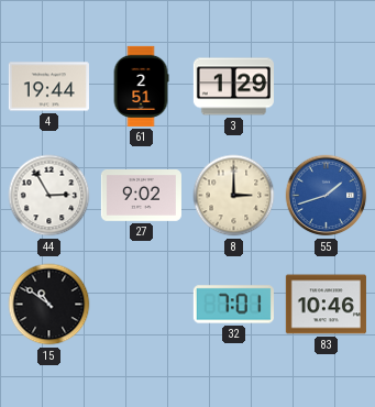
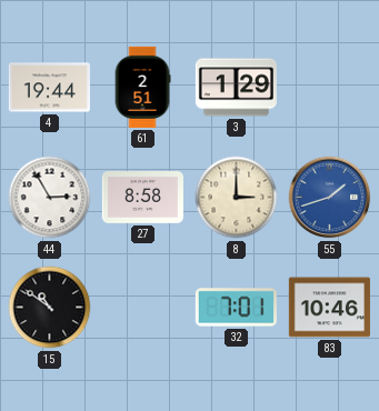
27: 9:02 -> 8:58
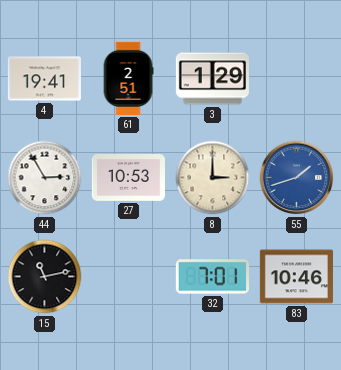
4: 19:44 -> 19:41
27: 8:58 -> 10:53
15: 10:51 -> 11:13
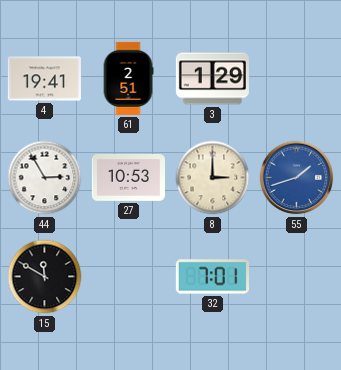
15: 11:13 -> 11:50
83: 10:46 -> none
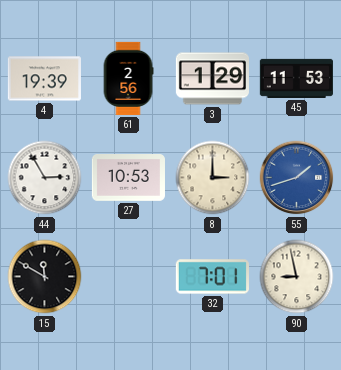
4: 19:41 -> 19:39
61: 2:51 -> 2:56
45: none -> 11:53
90: none -> 8:58
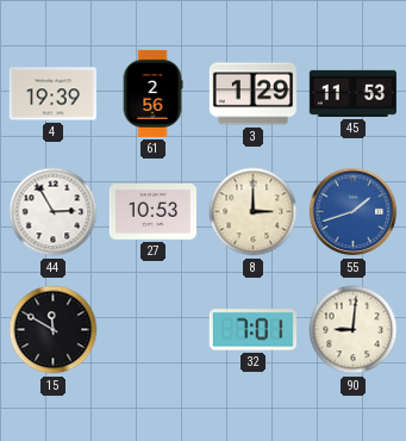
90: 8:58 -> 9:01
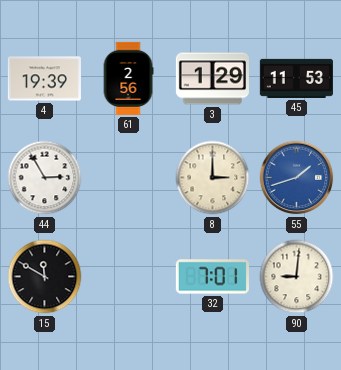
27: 10:53 -> none
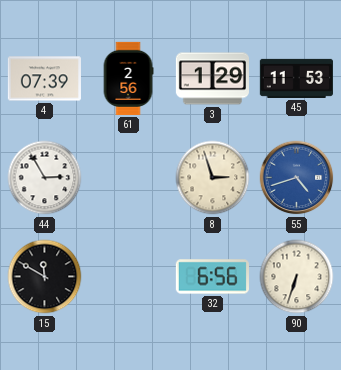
4: 19:39 -> 07:39
8: 3:00 -> 2:57
55: 1:42 -> 4:42
32: 7:01 -> 6:56
90: 9:01 -> 6:33
